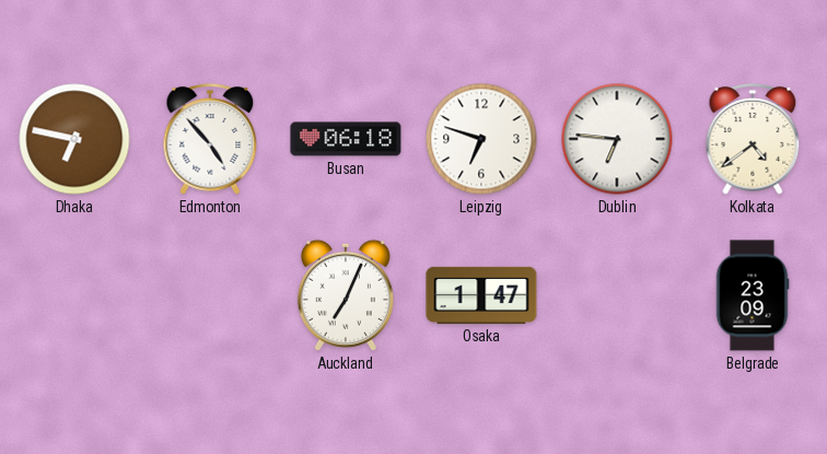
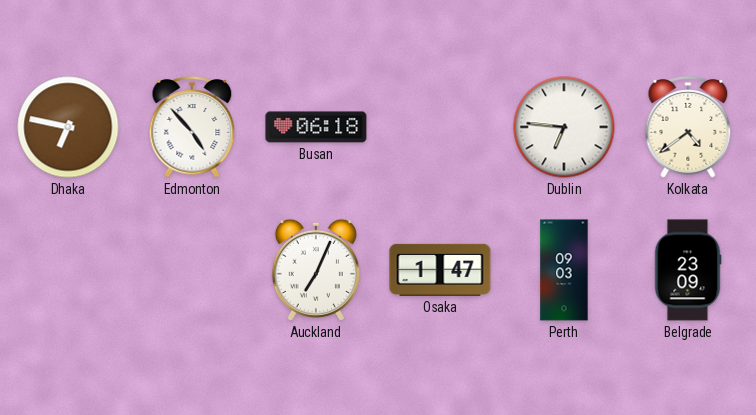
Leipzig: 6:48 -> none
Perth: none -> 09:03
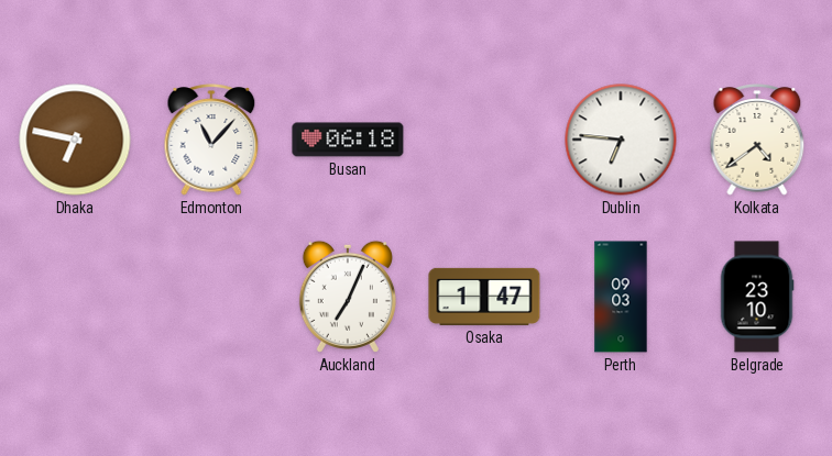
Edmonton: 4:53 -> 11:07
Belgrade: 23:09 -> 23:10
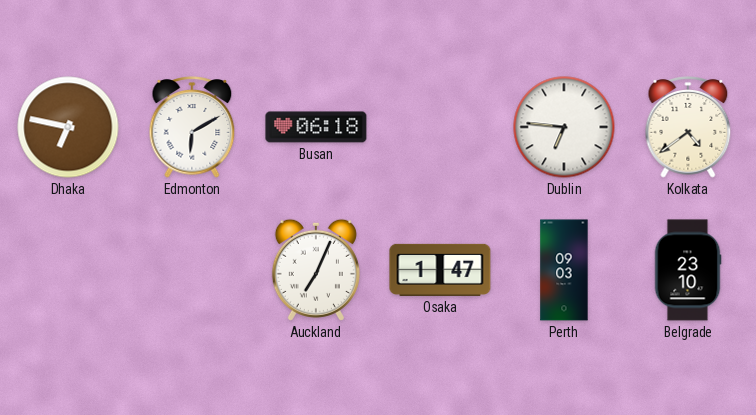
Edmonton: 11:07 -> 6:10
